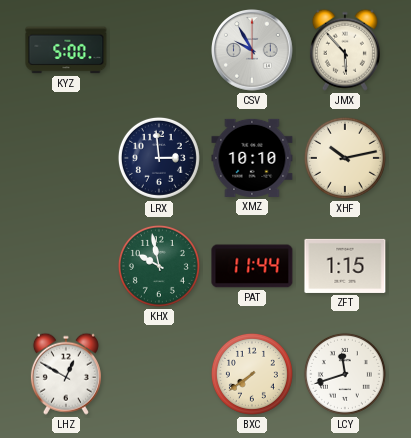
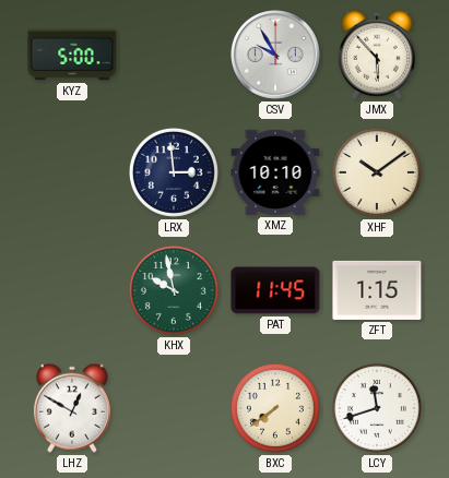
XHF: 10:13 -> 10:09
PAT: 11:44 -> 11:45
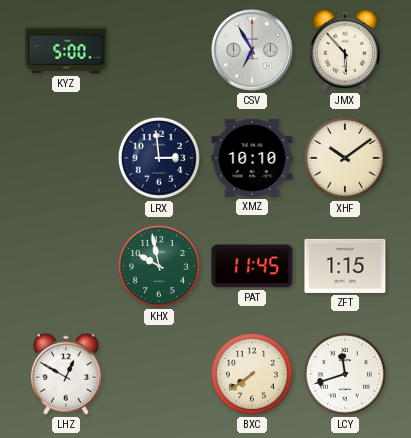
CSV: 9:55 -> 6:55
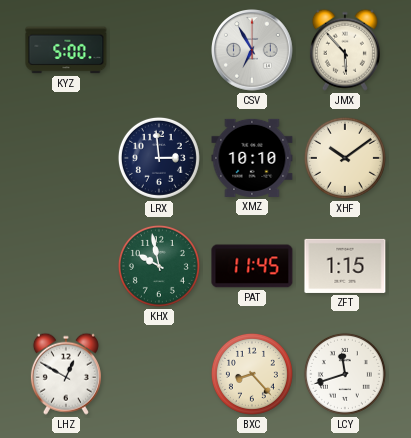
BXC: 7:39 -> 8:23
